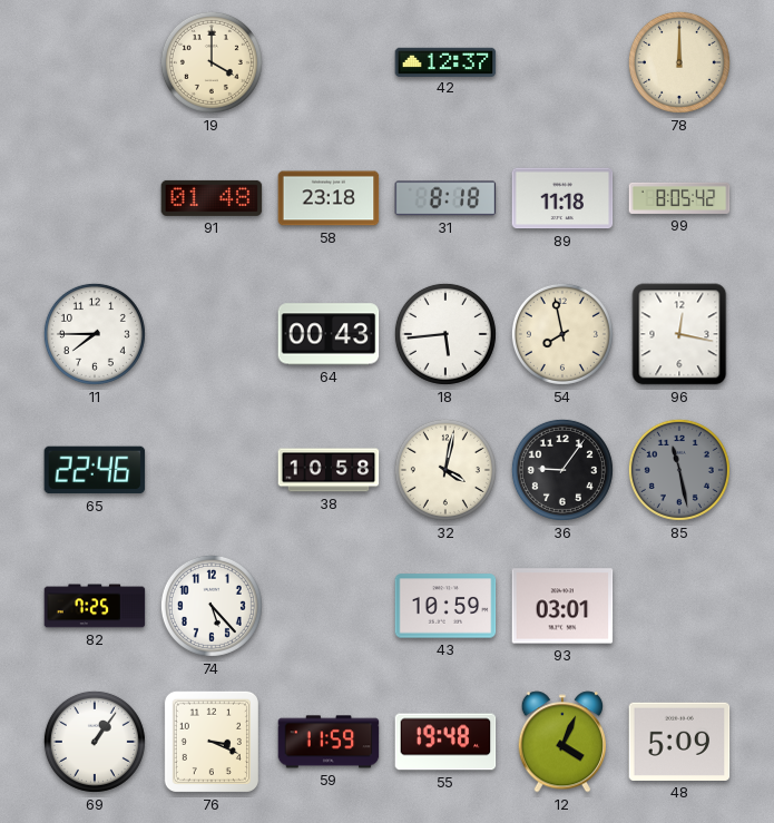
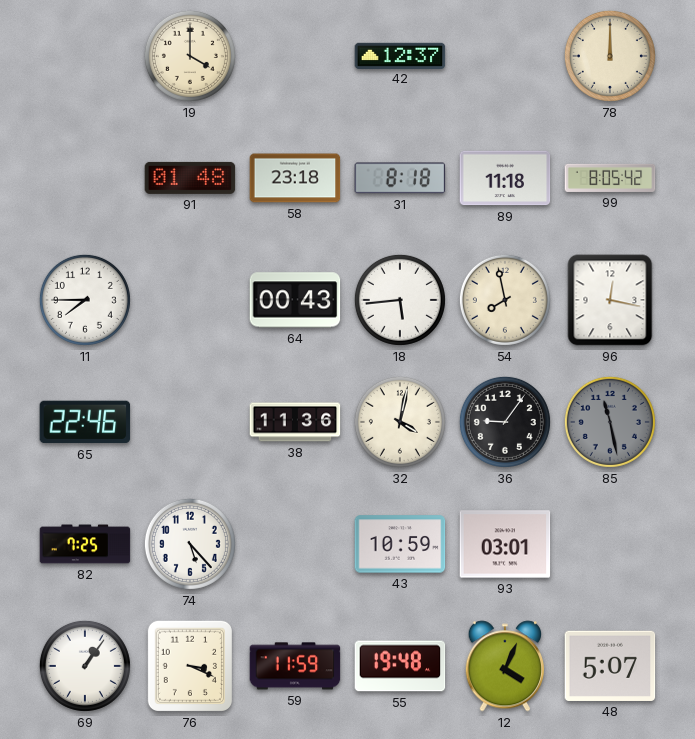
38: 10:58 -> 11:36
48: 5:09 -> 5:07
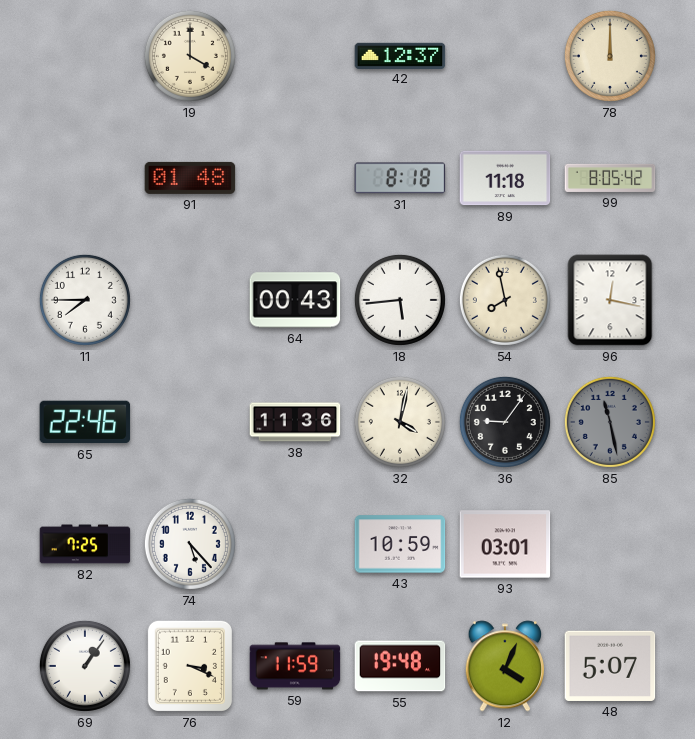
58: 23:18 -> none
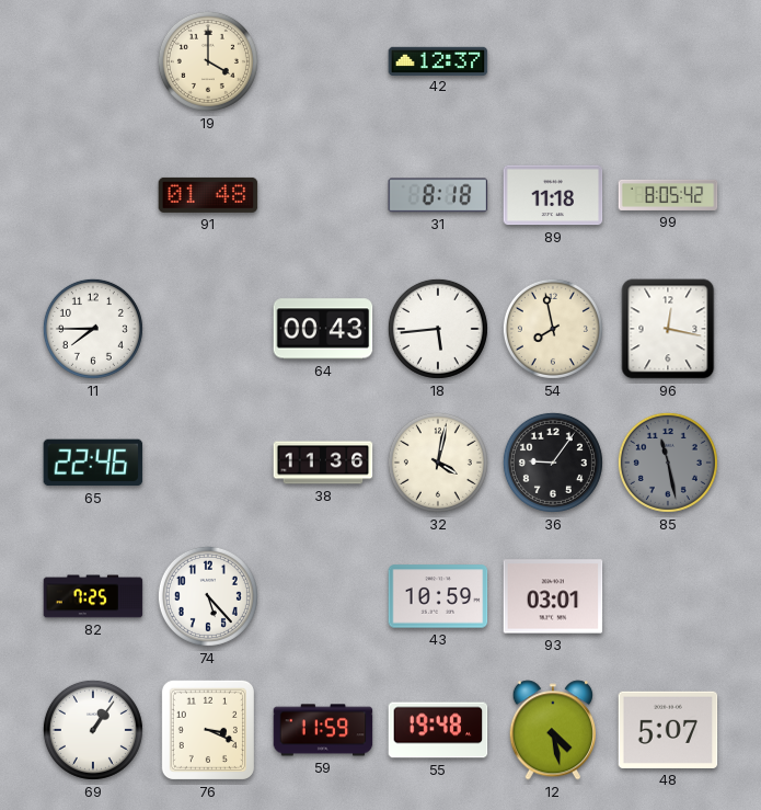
78: 12:00 -> none
12: 4:04 -> 4:28
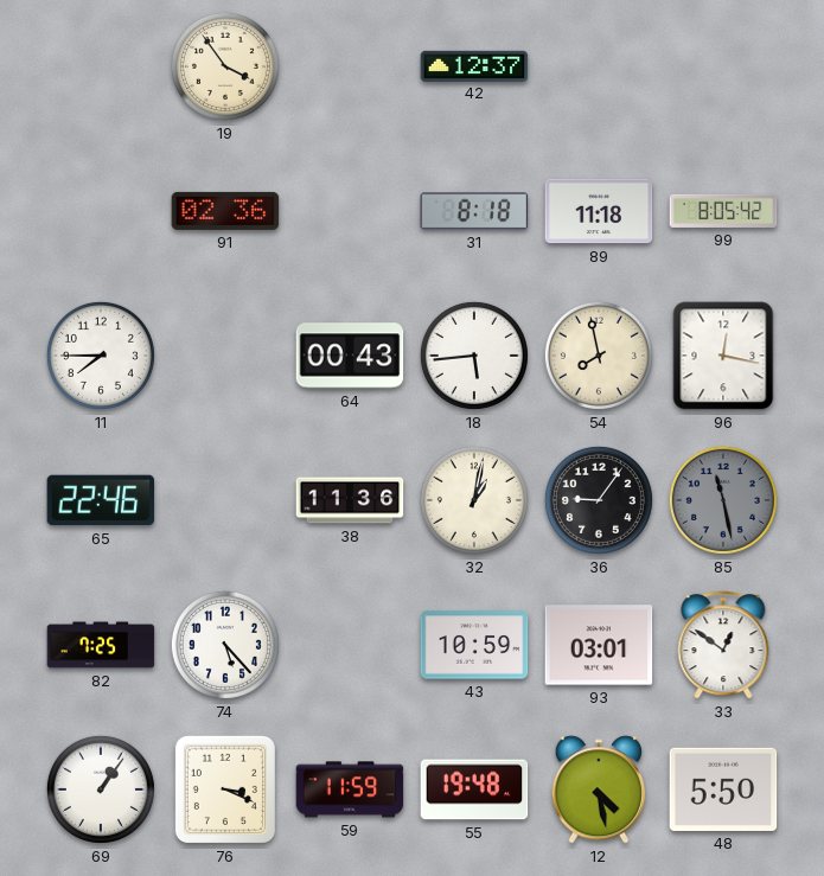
19: 4:00 -> 3:54
91: 01:48 -> 02:36
32: 4:02 -> 1:02
33: none -> 12:51
48: 5:07 -> 5:50
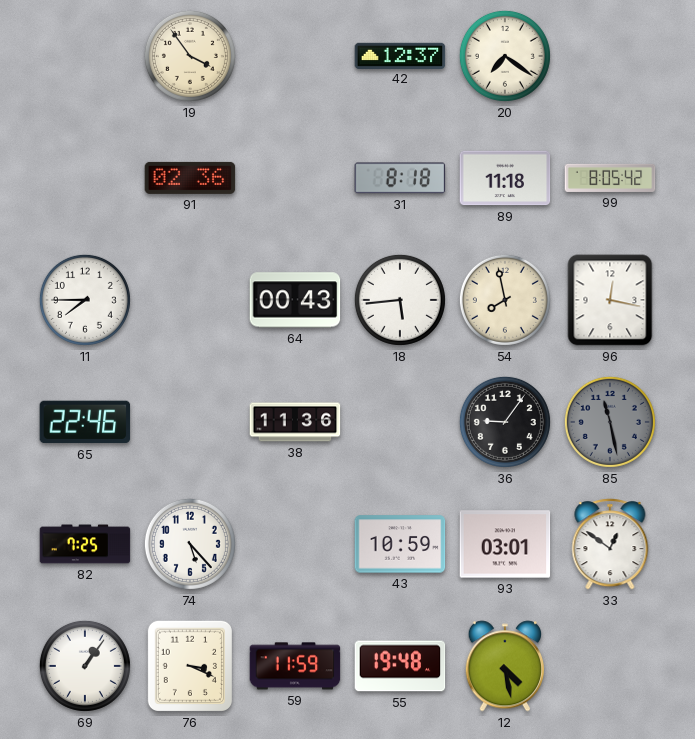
20: none -> 7:21
32: 1:02 -> none
48: 5:50 -> none
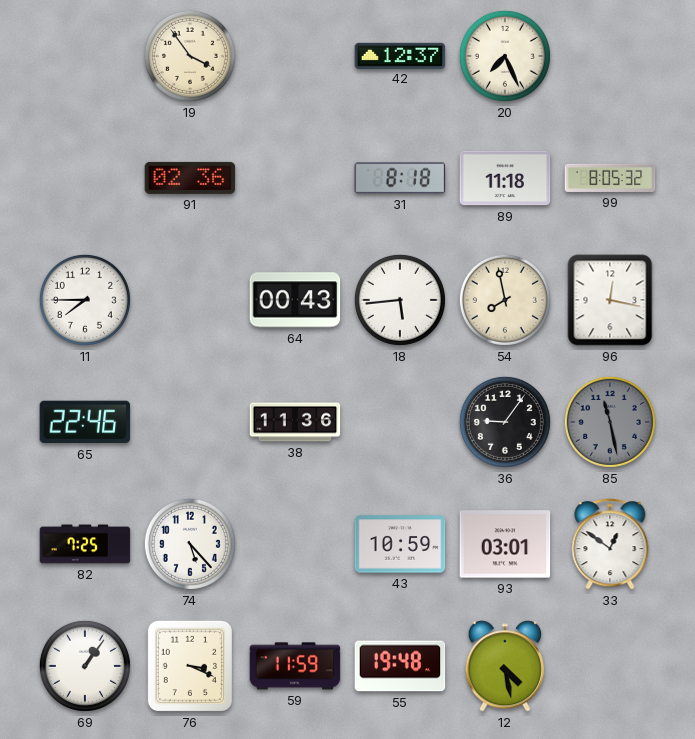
20: 7:21 -> 7:26
99: 8:05:42 -> 8:05:32
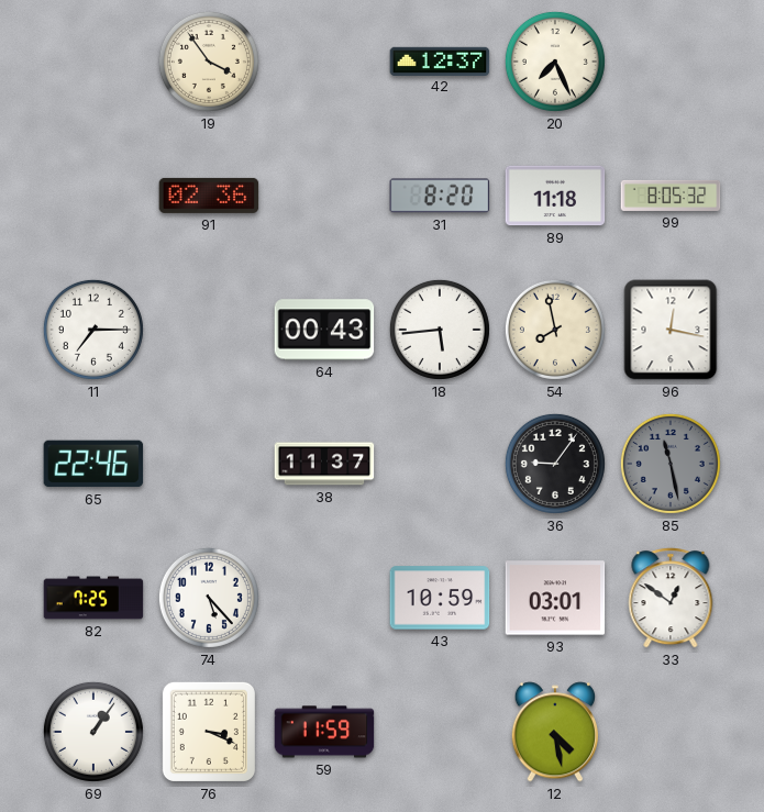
31: 8:18 -> 8:20
11: 7:45 -> 7:15
38: 11:36 -> 11:37
55: 19:48 -> none
